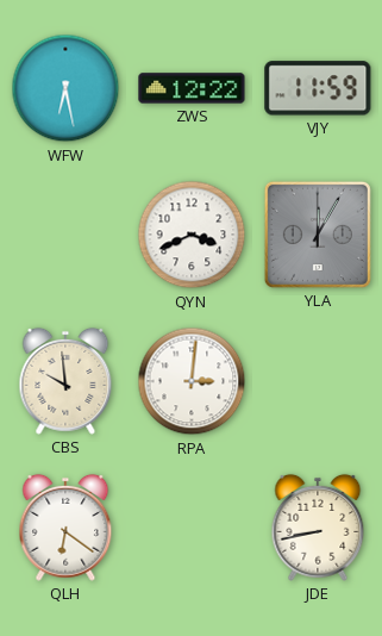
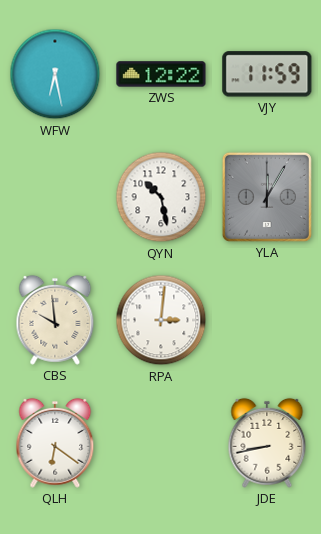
QYN: 3:41 -> 10:28
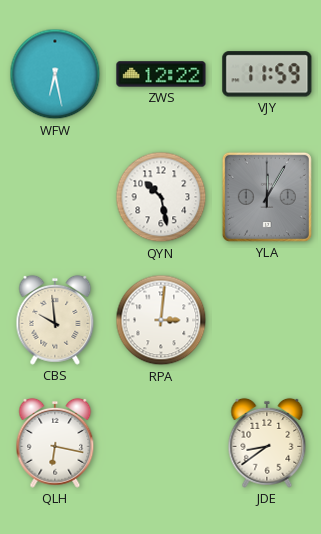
QLH: 6:21 -> 6:17
JDE: 8:43 -> 8:39
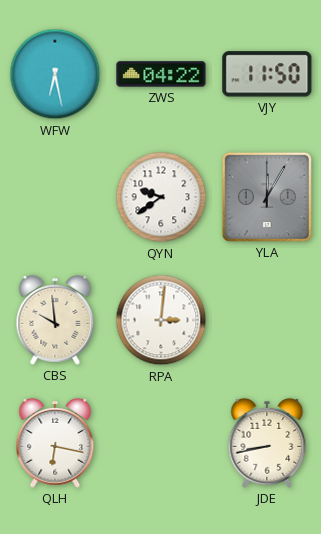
ZWS: 12:22 -> 04:22
VJY: 11:59 -> 11:50
QYN: 10:28 -> 9:39
JDE: 8:39 -> 8:43
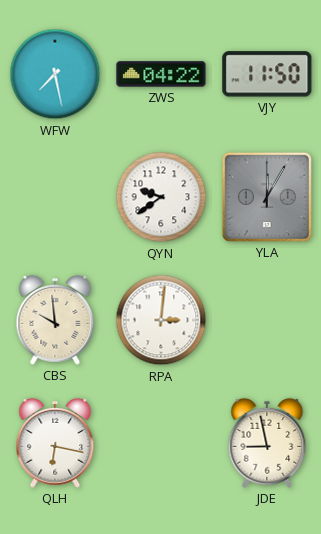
WFW: 6:28 -> 7:28
JDE: 8:43 -> 8:58
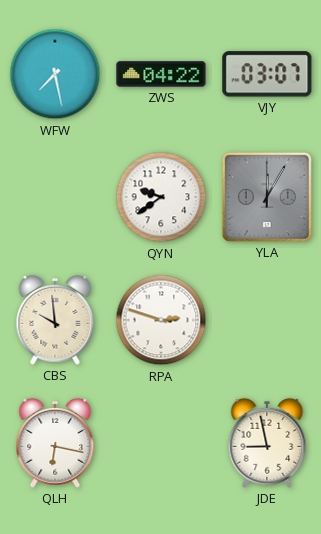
VJY: 11:50 -> 03:07
RPA: 3:01 -> 2:48
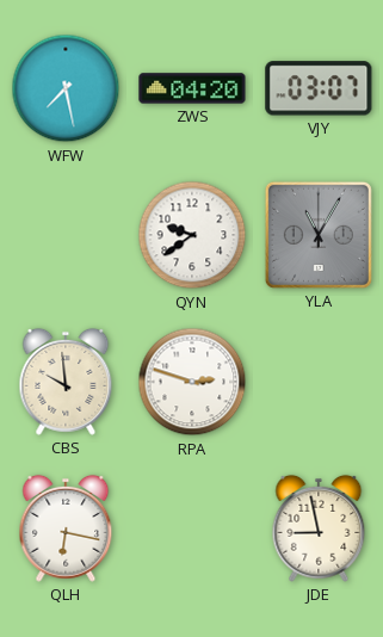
ZWS: 04:22 -> 04:20
YLA: 12:05 -> 11:05
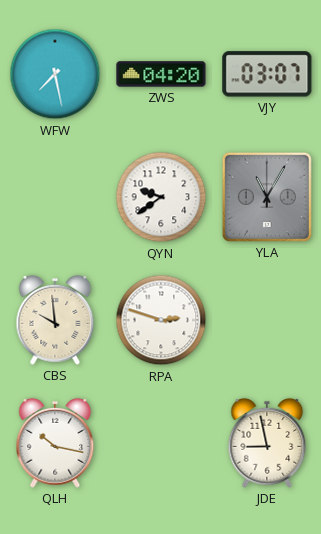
QLH: 6:17 -> 10:17
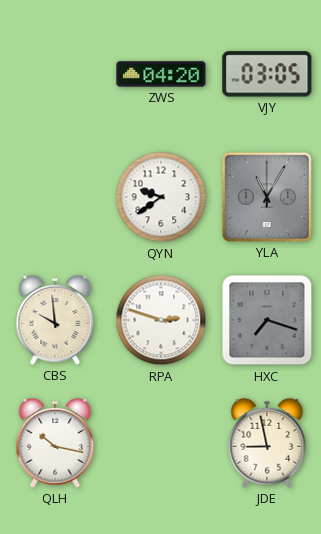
WFW: 7:28 -> none
VJY: 03:07 -> 03:05
HXC: none -> 7:18
